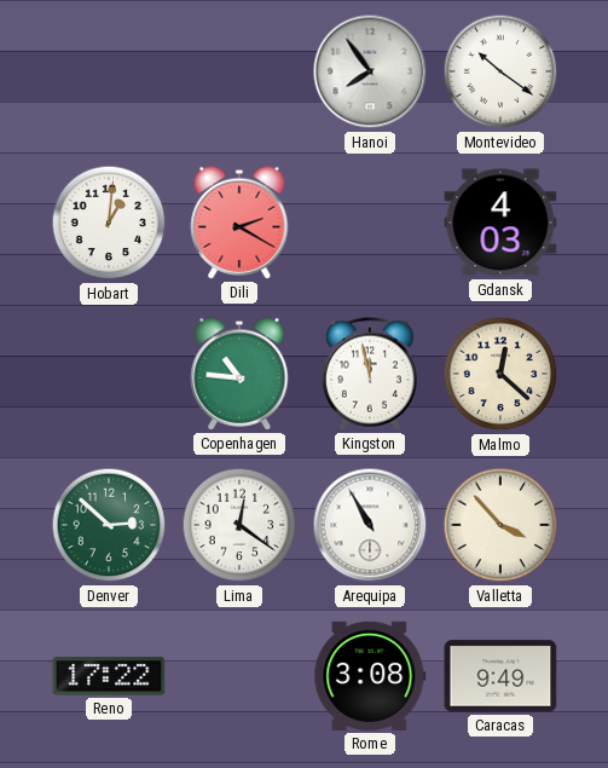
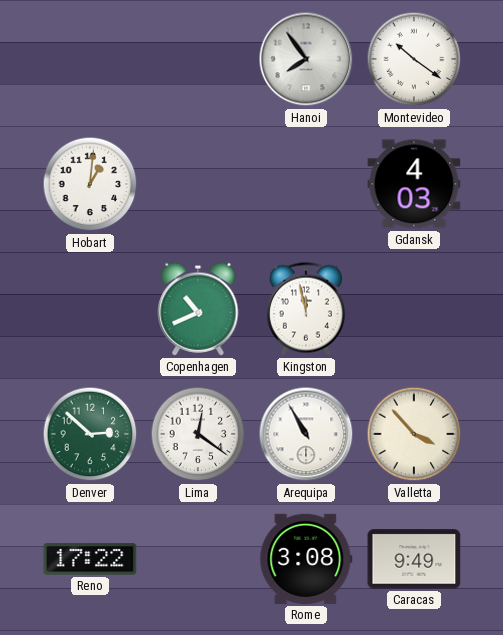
Dili: 2:20 -> none
Copenhagen: 10:46 -> 10:41
Malmo: 12:22 -> none
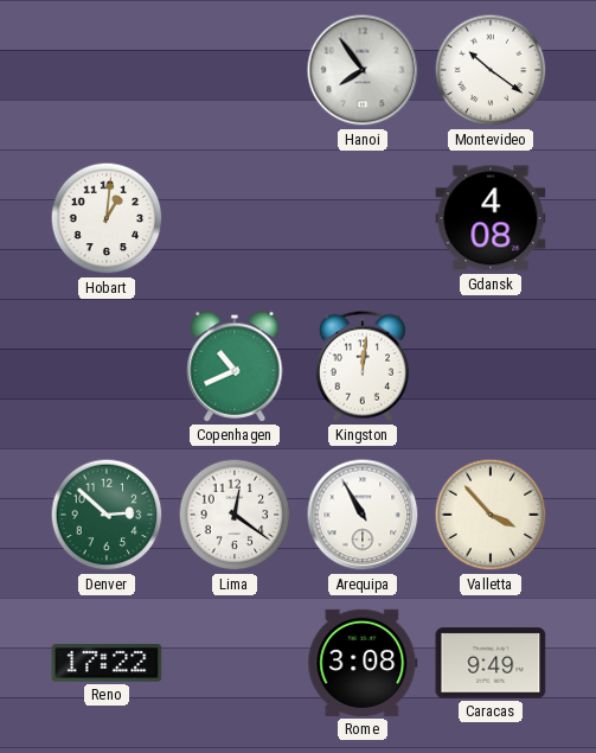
Gdansk: 4:03 -> 4:08
Kingston: 11:58 -> 12:01
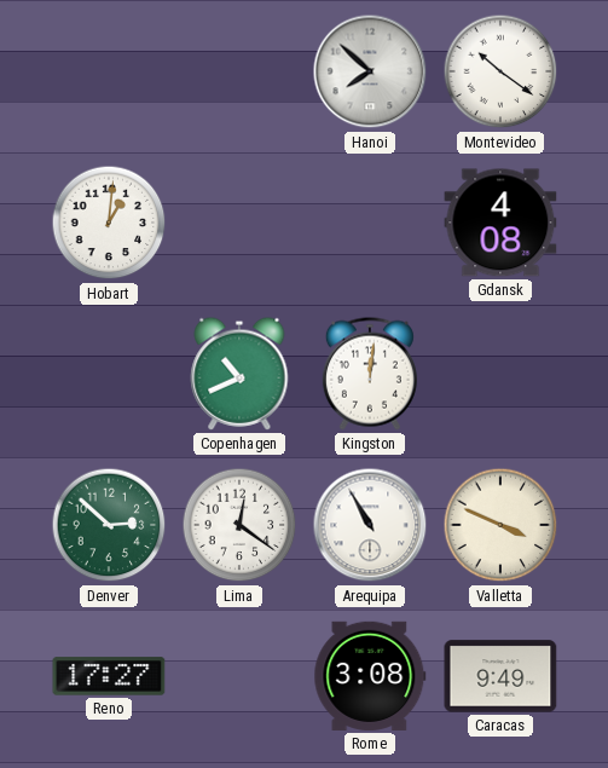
Hanoi: 7:54 -> 7:52
Valletta: 3:53 -> 3:49
Reno: 17:22 -> 17:27
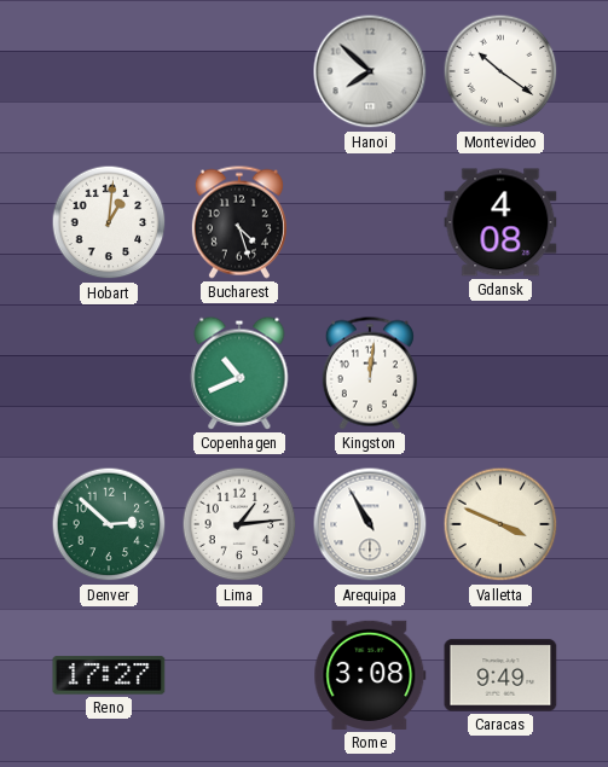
Bucharest: none -> 4:27
Lima: 12:21 -> 1:14
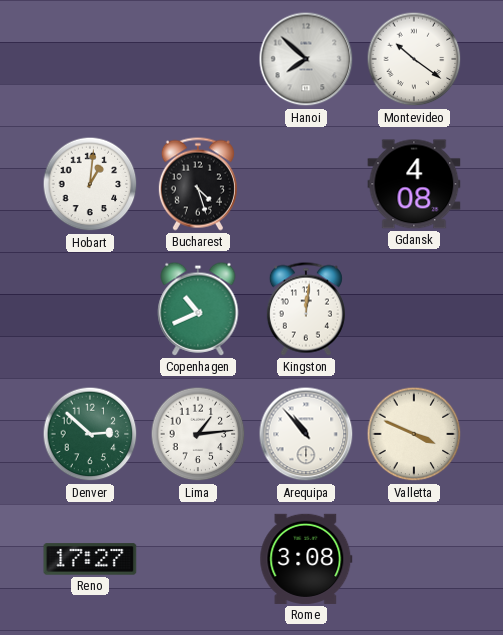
Arequipa: 10:55 -> 10:53
Caracas: 9:49 -> none
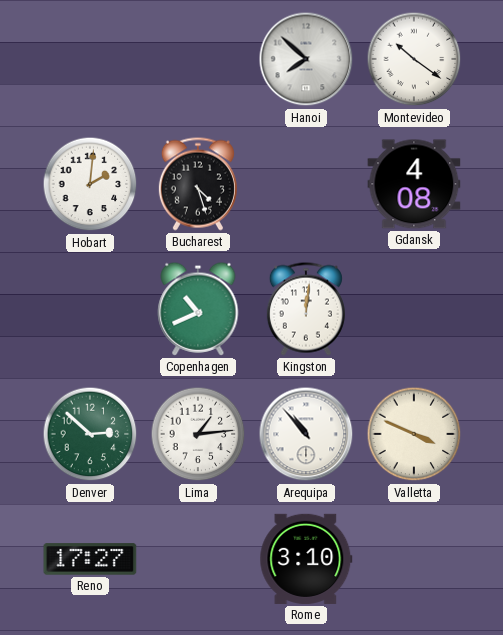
Hobart: 1:01 -> 2:01
Rome: 3:08 -> 3:10
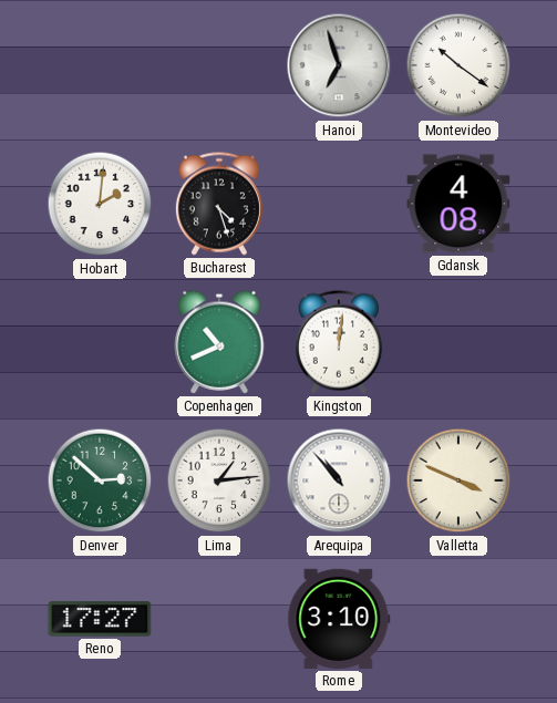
Hanoi: 7:52 -> 6:57
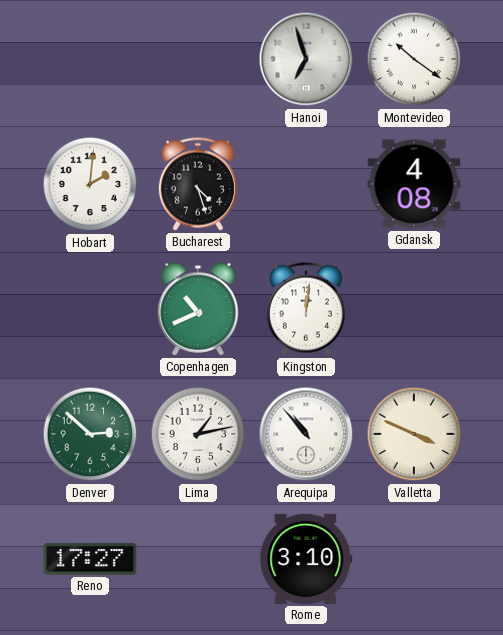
Lima: 1:14 -> 1:13
